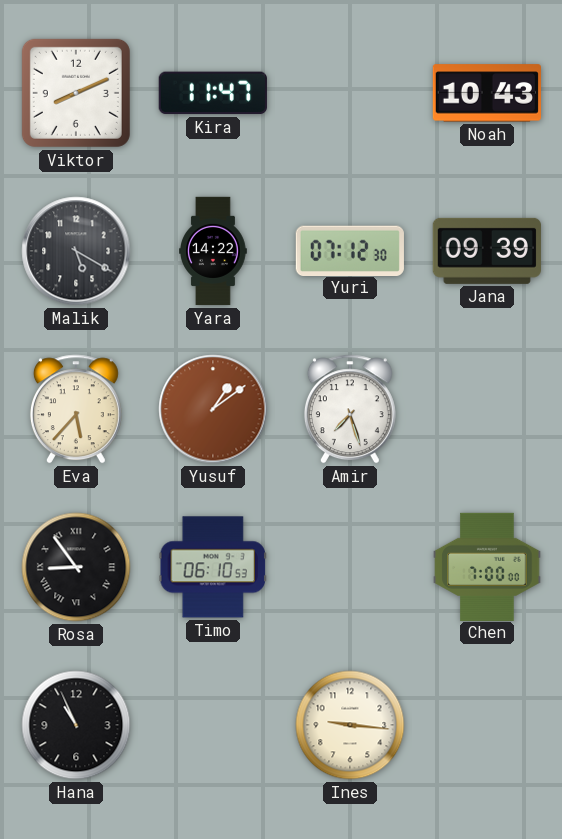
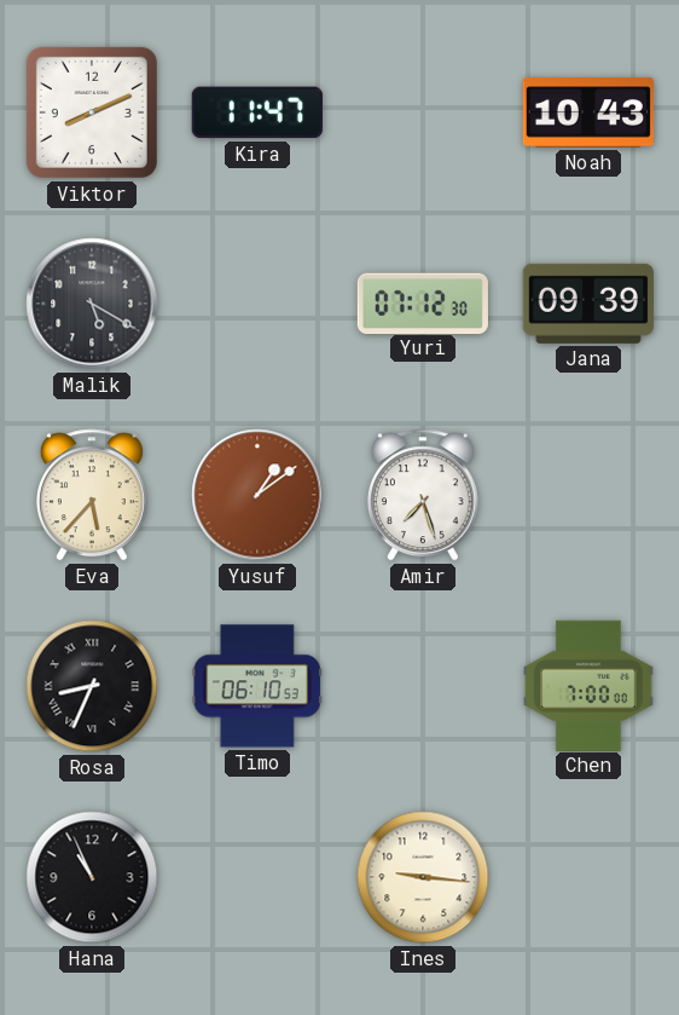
Yara: 14:22 -> none
Rosa: 8:54 -> 8:34
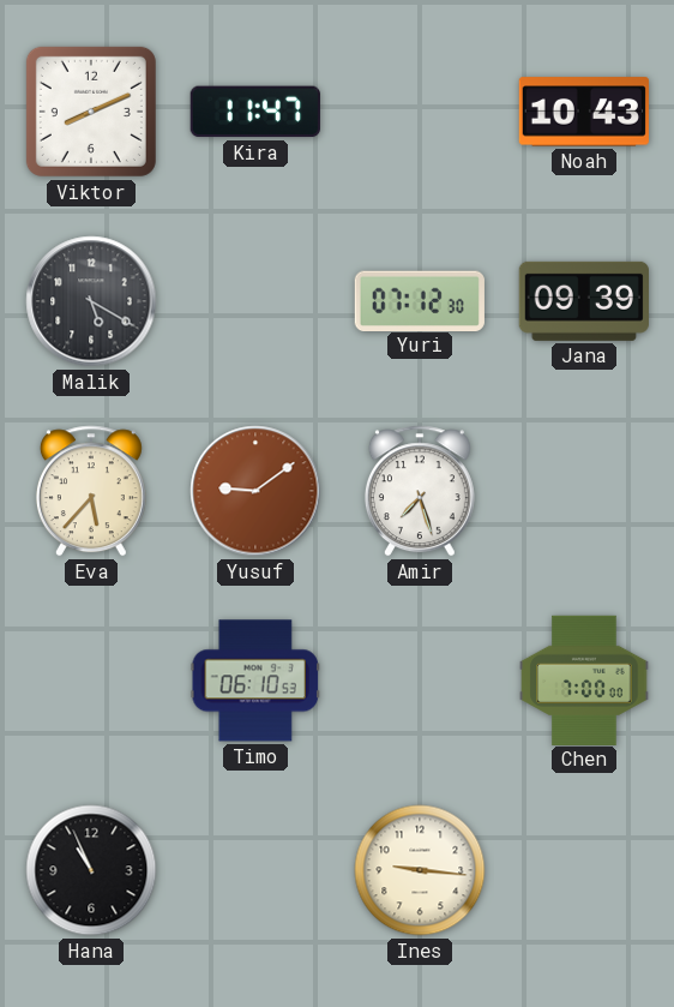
Yusuf: 1:09 -> 9:09
Rosa: 8:34 -> none
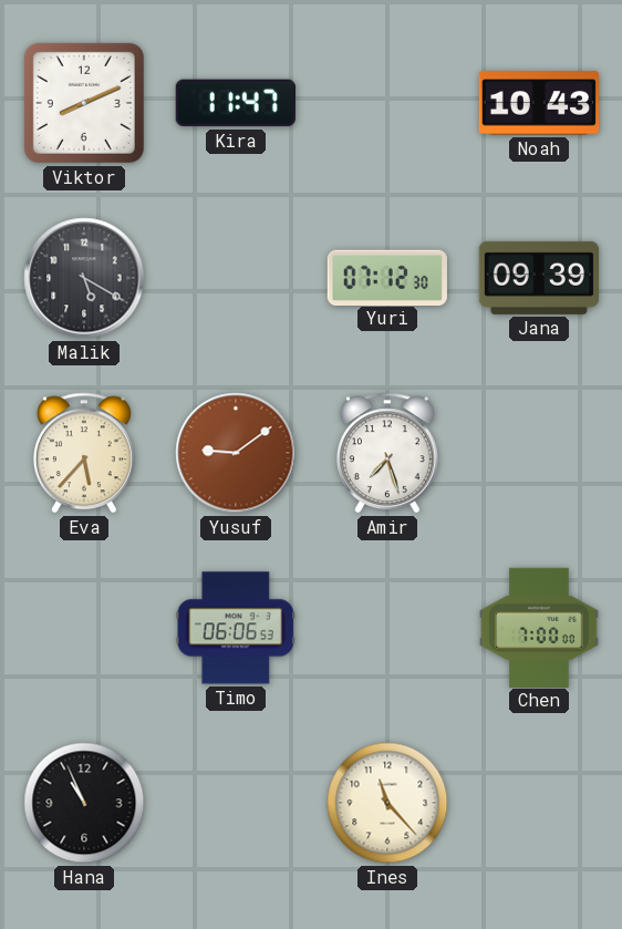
Timo: 06:10 -> 06:06
Ines: 9:16 -> 11:23
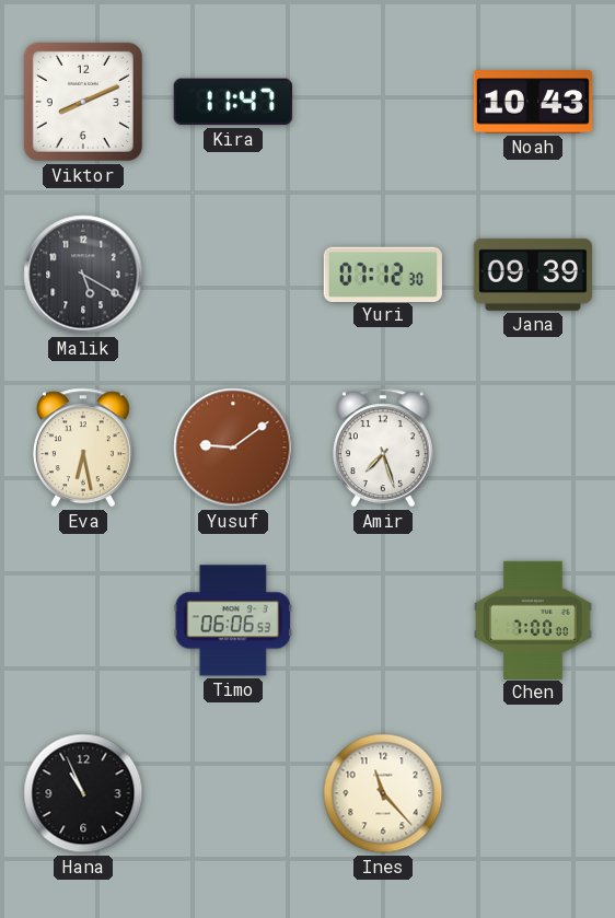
Eva: 5:37 -> 6:28
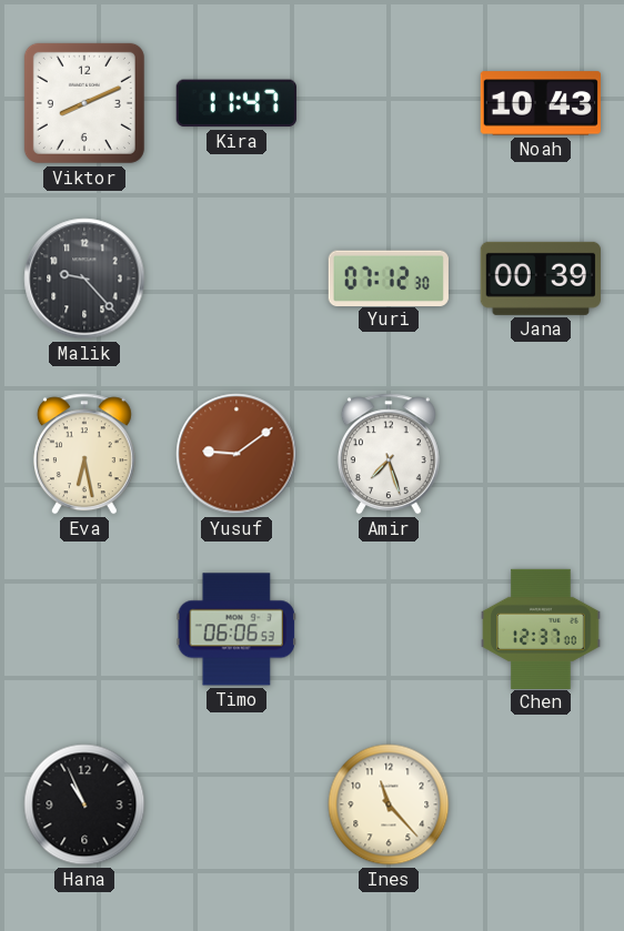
Malik: 5:20 -> 9:23
Jana: 09:39 -> 00:39
Chen: 7:00 -> 12:37
